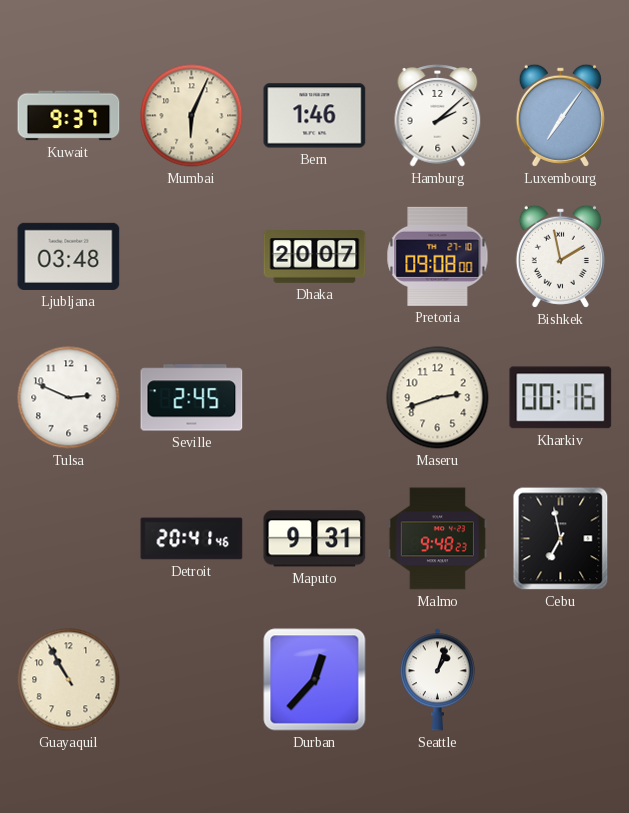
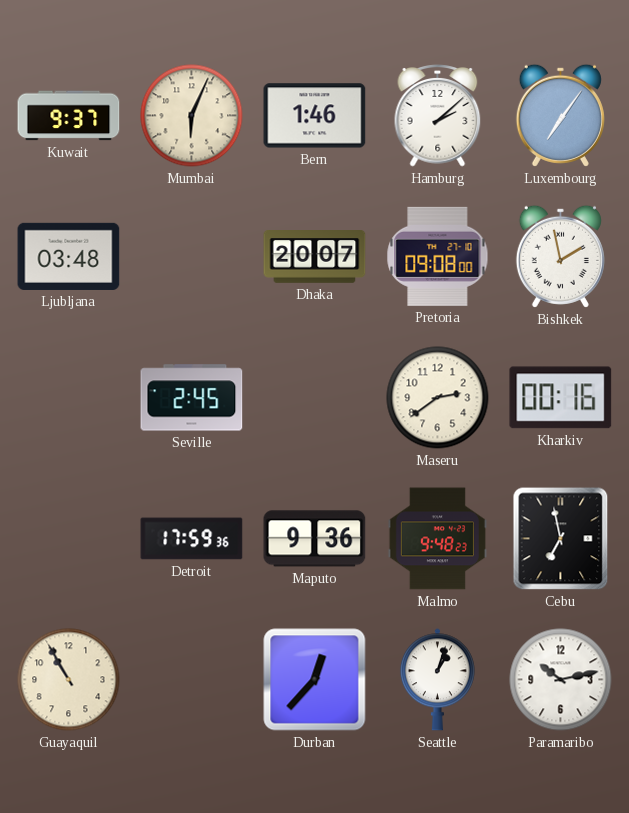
Tulsa: 2:49 -> none
Maseru: 2:42 -> 2:39
Detroit: 20:41 -> 17:59
Maputo: 9:31 -> 9:36
Paramaribo: none -> 10:13
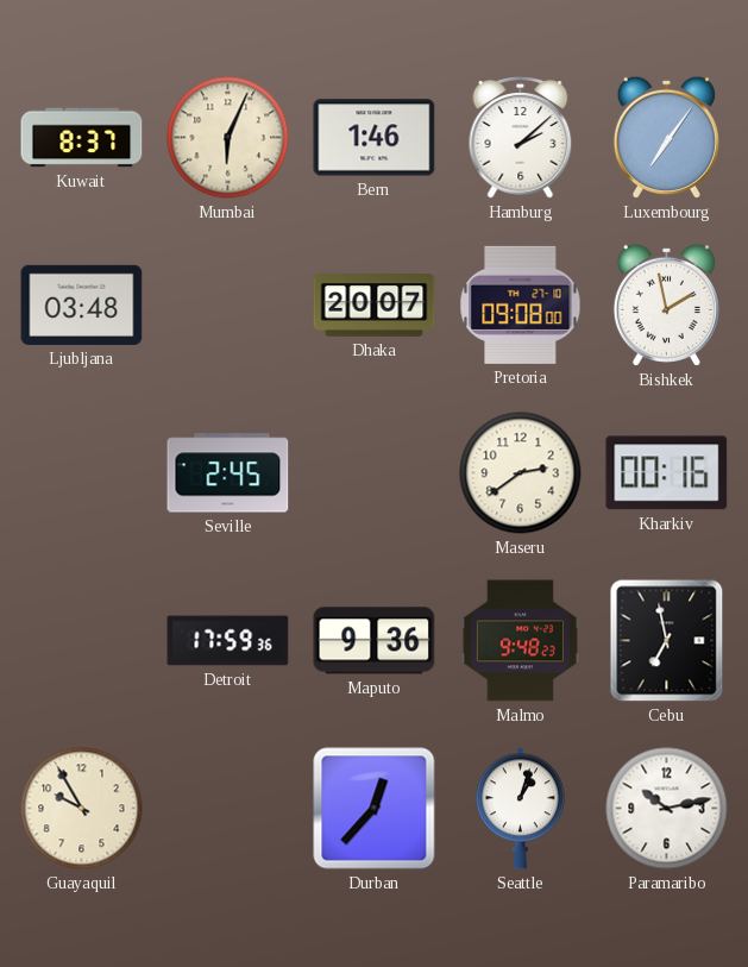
Kuwait: 9:37 -> 8:37
Guayaquil: 10:55 -> 9:55
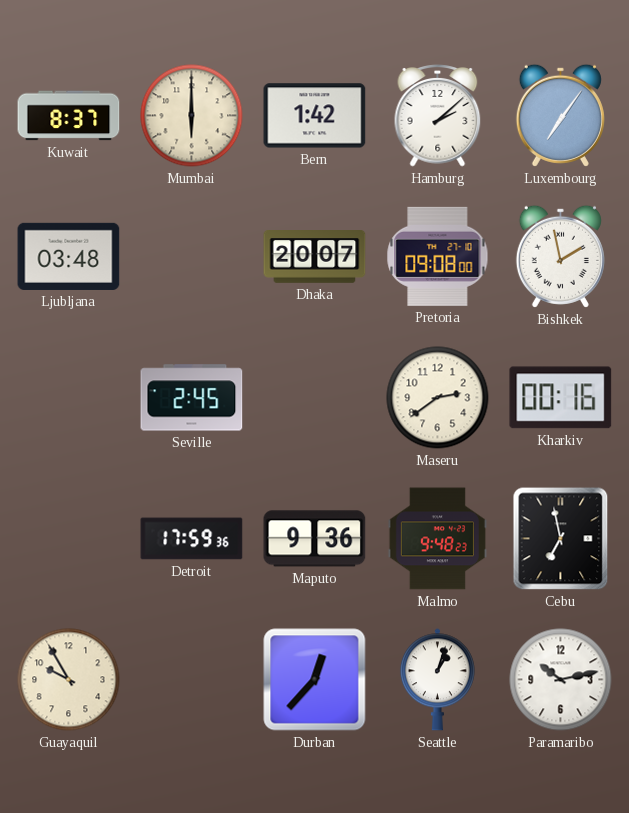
Mumbai: 6:04 -> 6:00
Bern: 1:46 -> 1:42
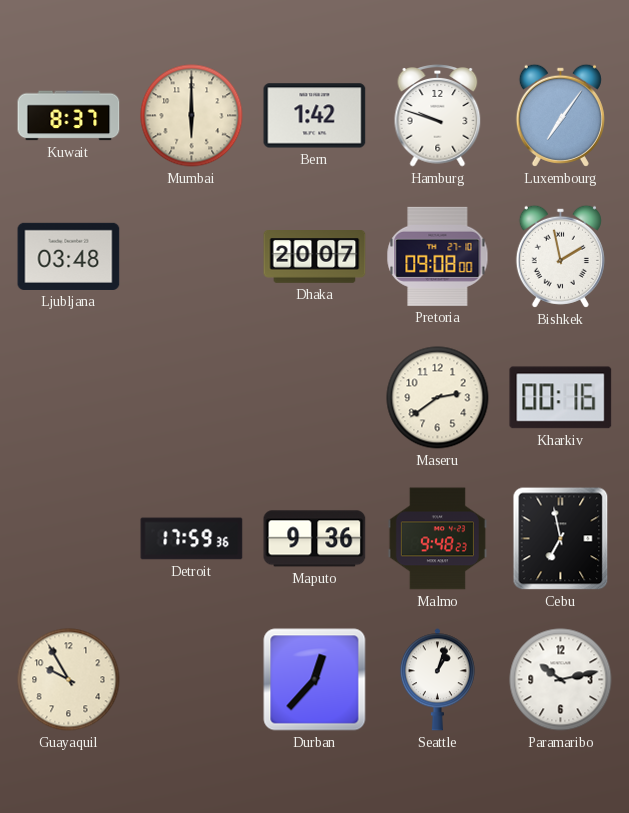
Hamburg: 2:08 -> 9:48
Seville: 2:45 -> none
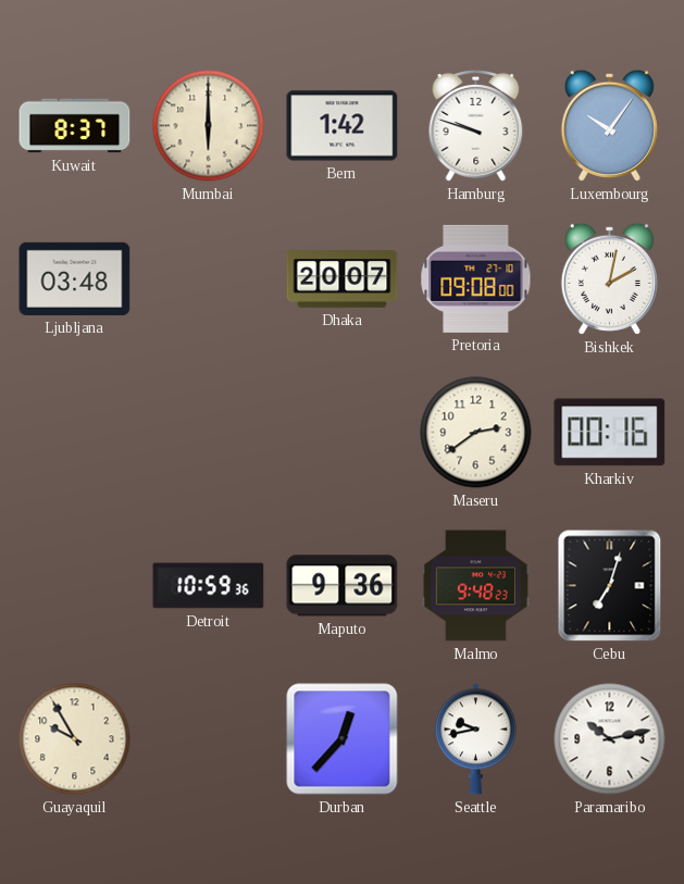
Luxembourg: 7:06 -> 10:06
Bishkek: 1:58 -> 2:02
Detroit: 17:59 -> 10:59
Cebu: 6:58 -> 7:03
Seattle: 1:03 -> 9:43
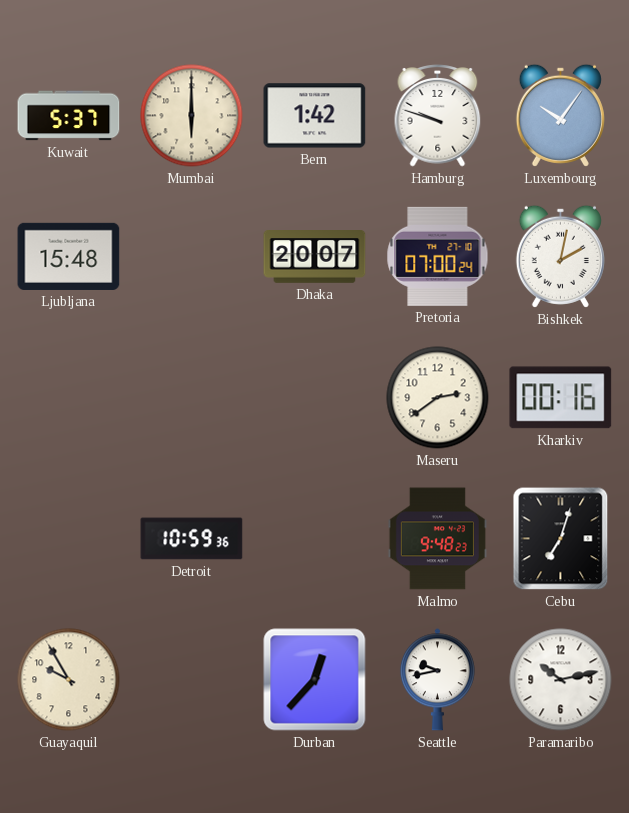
Kuwait: 8:37 -> 5:37
Ljubljana: 03:48 -> 15:48
Pretoria: 09:08 -> 07:00
Maputo: 9:36 -> none
